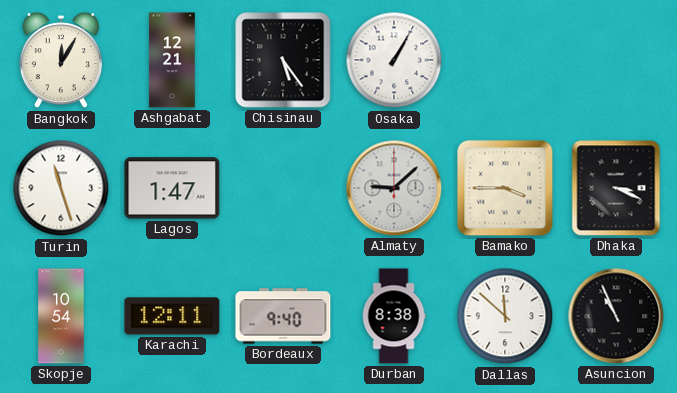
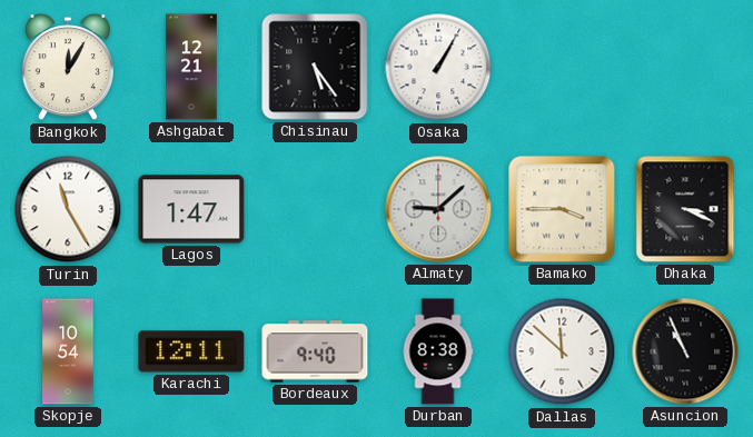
Turin: 11:27 -> 11:25
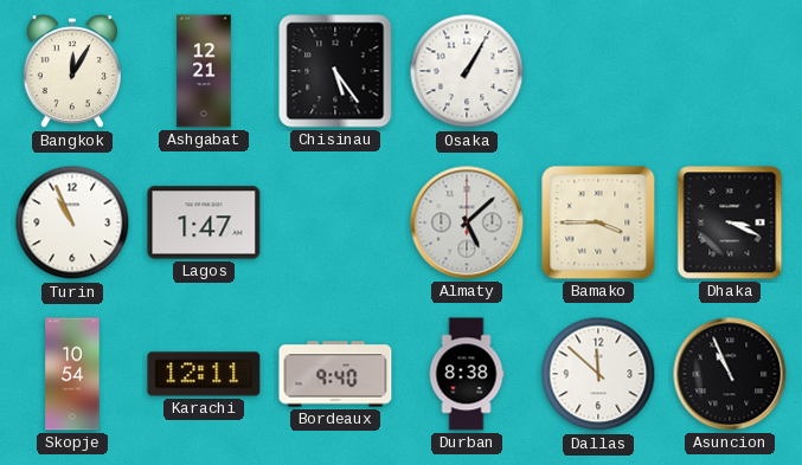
Turin: 11:25 -> 10:56
Almaty: 9:08 -> 5:08
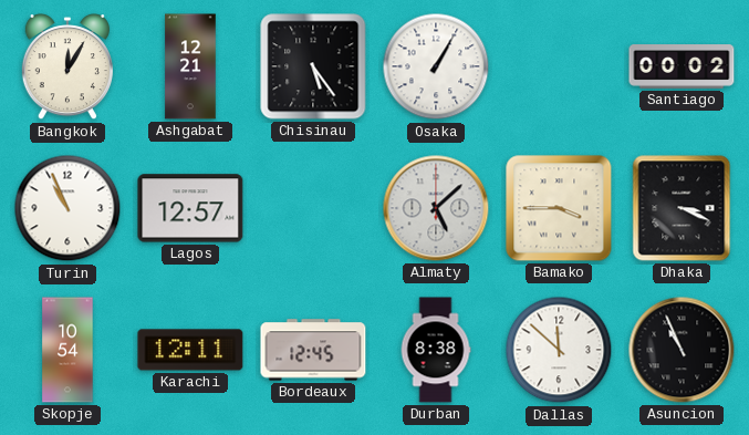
Santiago: none -> 00:02
Lagos: 1:47 -> 12:57
Bordeaux: 9:40 -> 12:45
